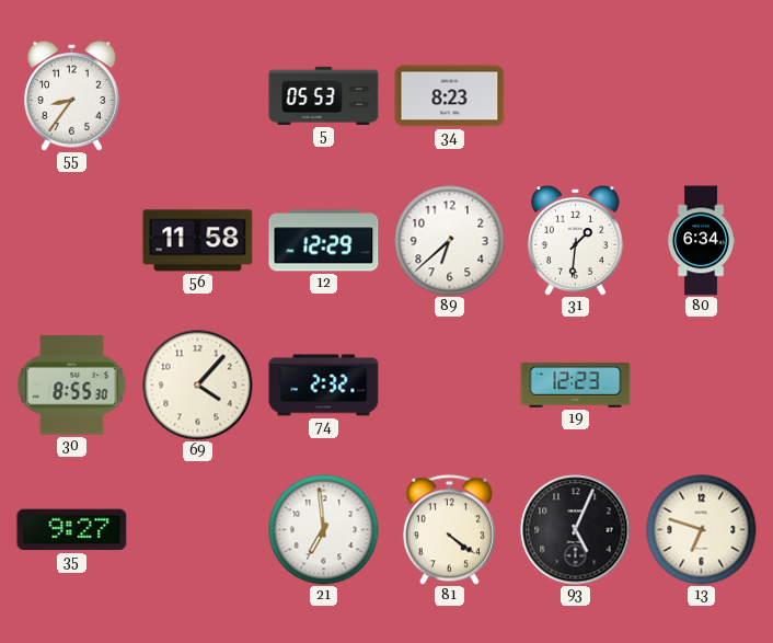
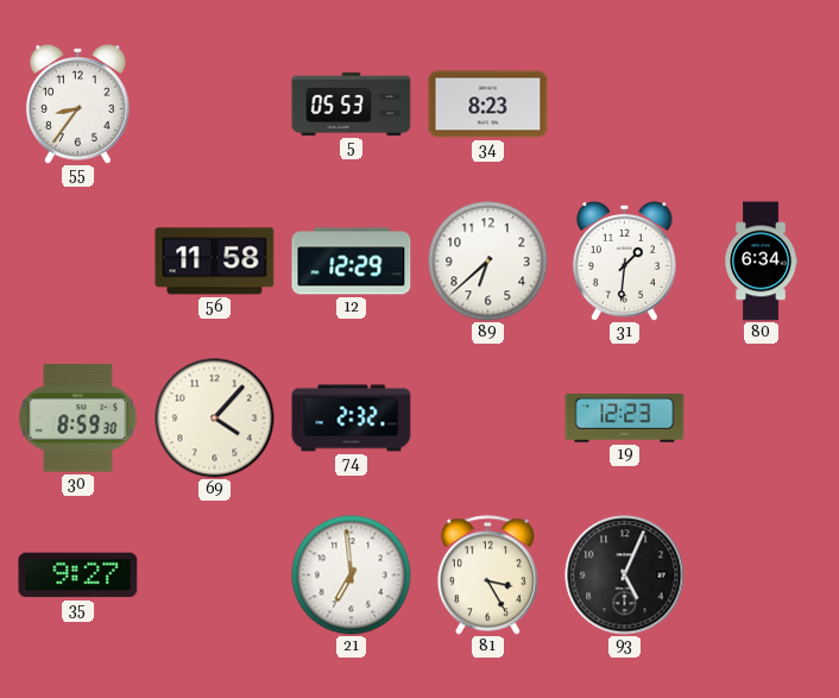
30: 8:55 -> 8:59
81: 4:21 -> 3:25
13: 6:48 -> none
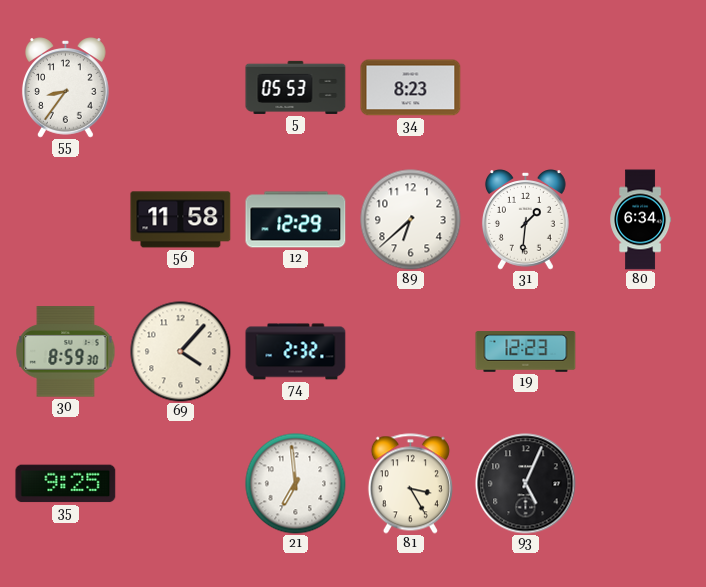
35: 9:27 -> 9:25
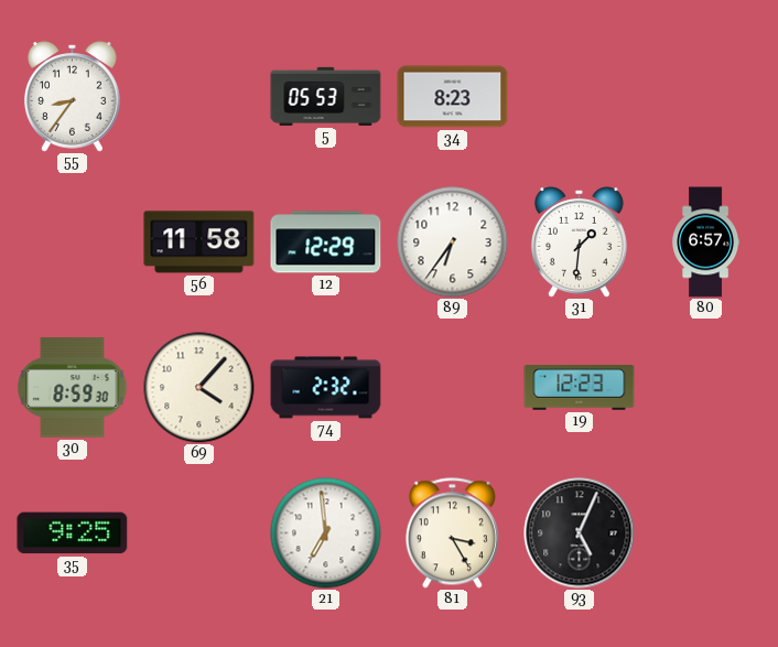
89: 6:38 -> 6:36
80: 6:34 -> 6:57
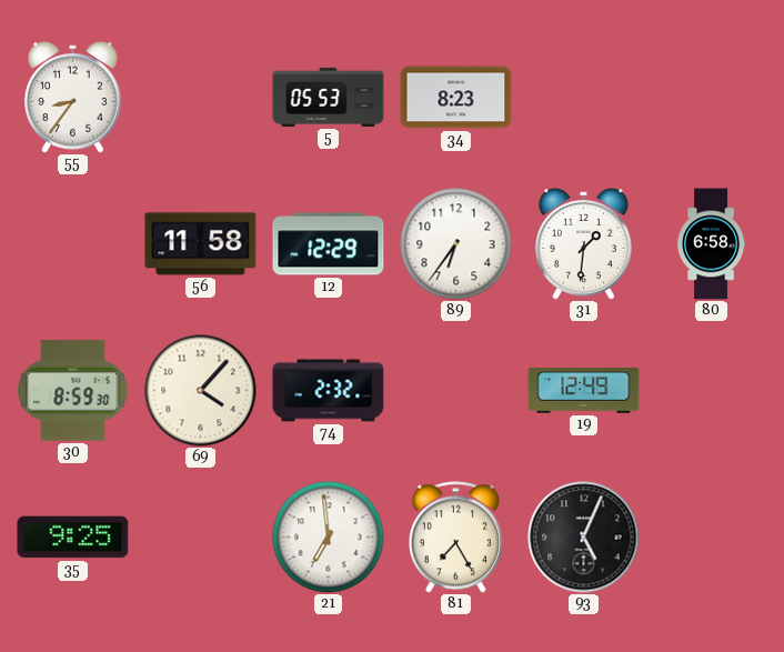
80: 6:57 -> 6:58
19: 12:23 -> 12:49
81: 3:25 -> 7:25
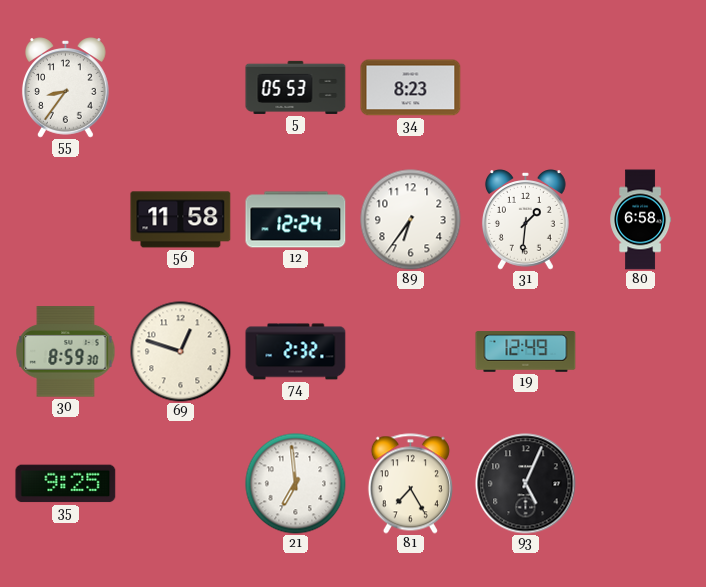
12: 12:29 -> 12:24
69: 4:07 -> 12:48
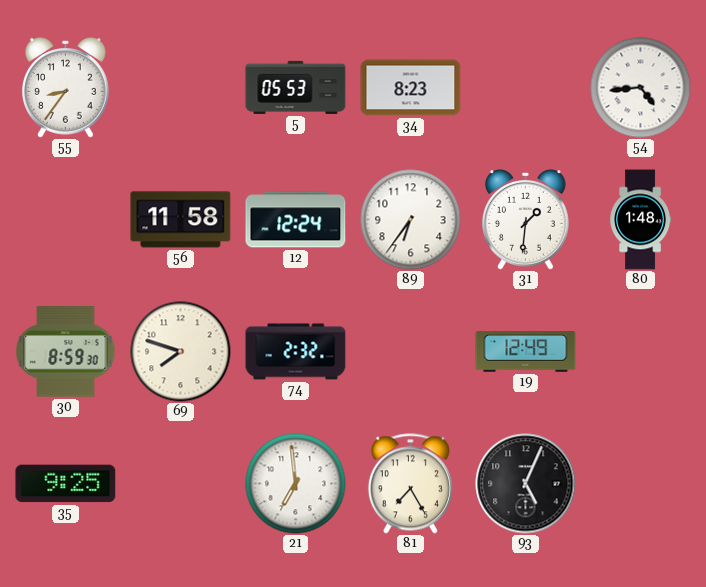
54: none -> 4:44
80: 6:58 -> 1:48
69: 12:48 -> 7:48
